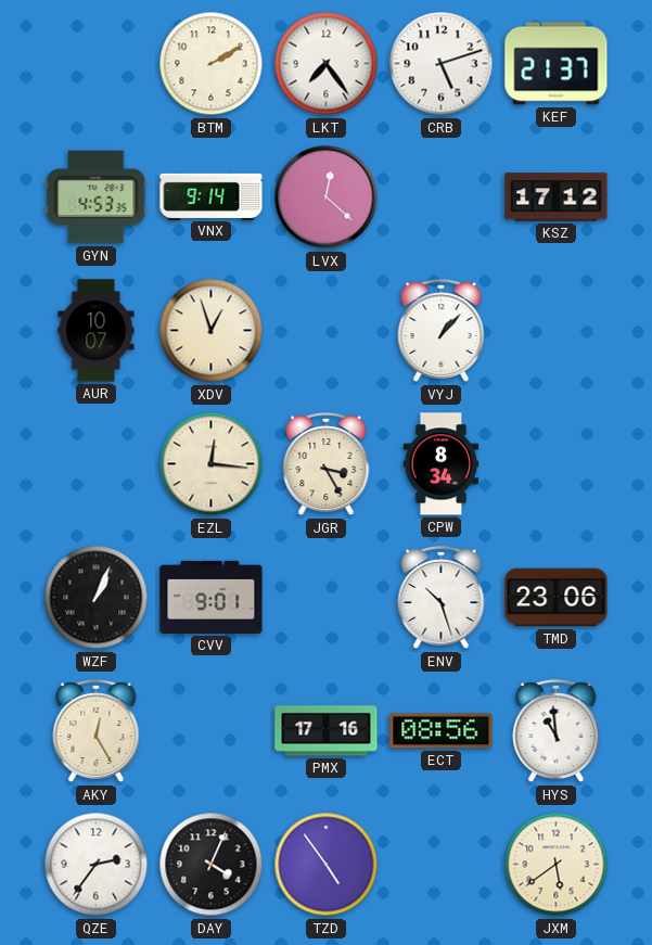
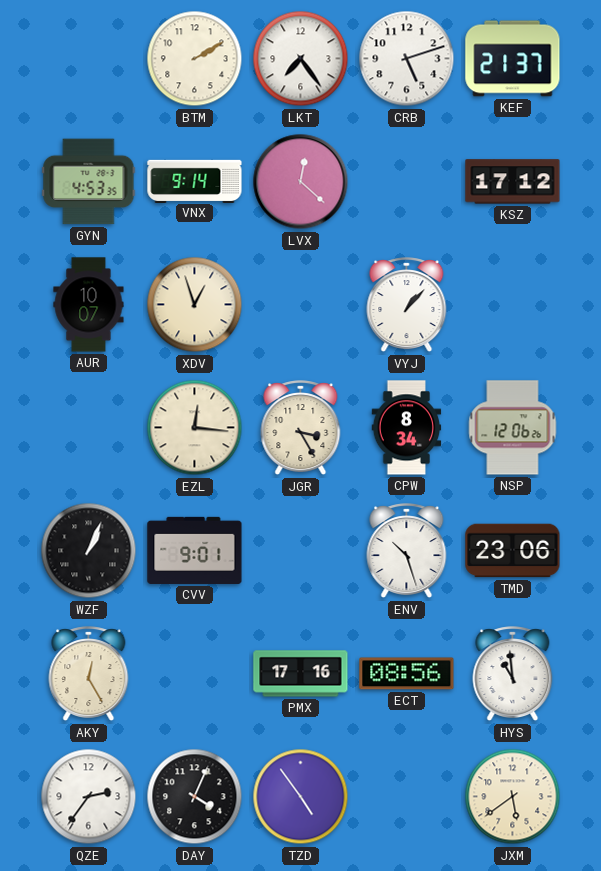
NSP: none -> 12:06
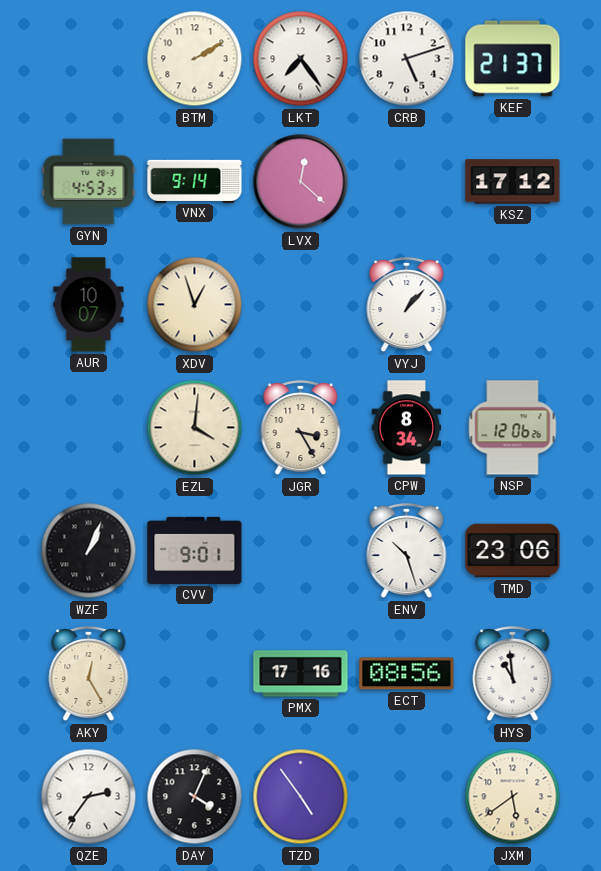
EZL: 12:16 -> 4:01
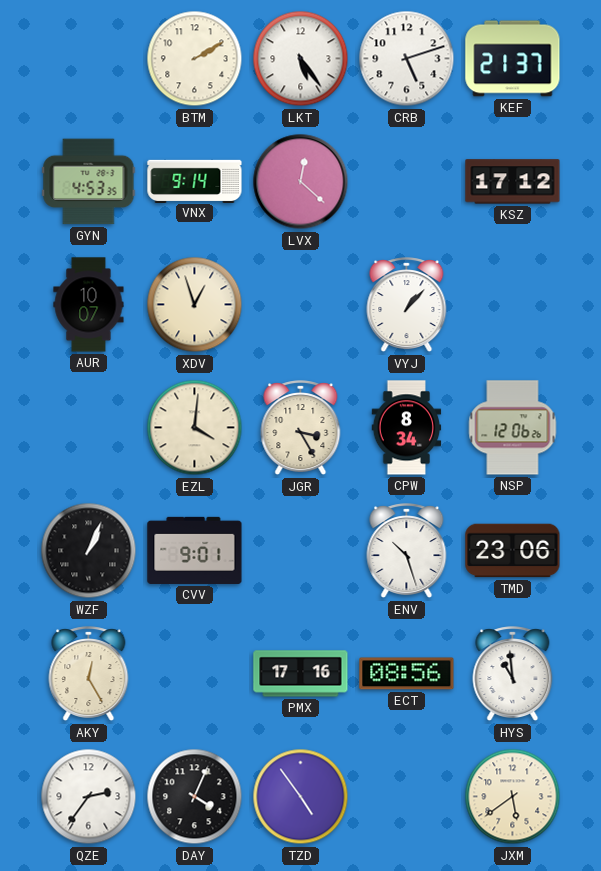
LKT: 7:24 -> 5:24
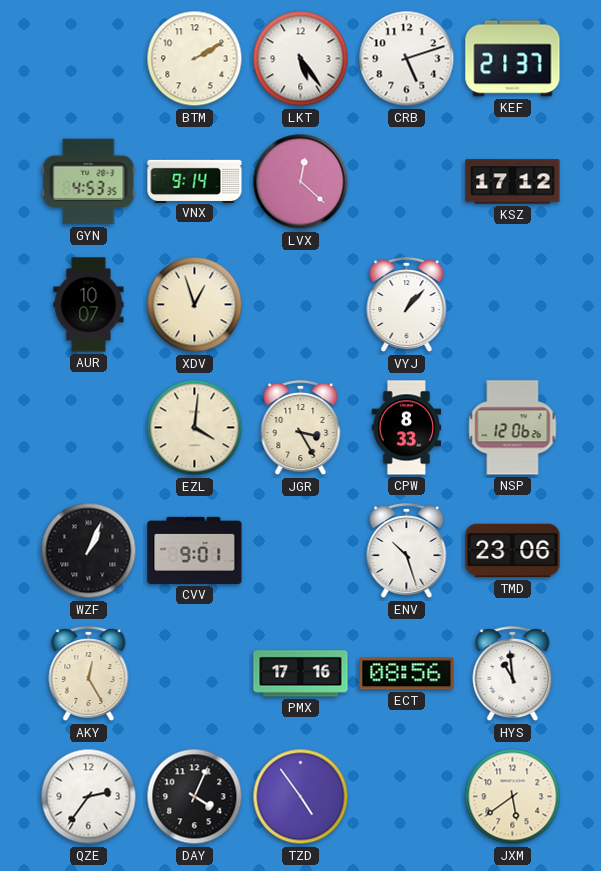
CPW: 8:34 -> 8:33
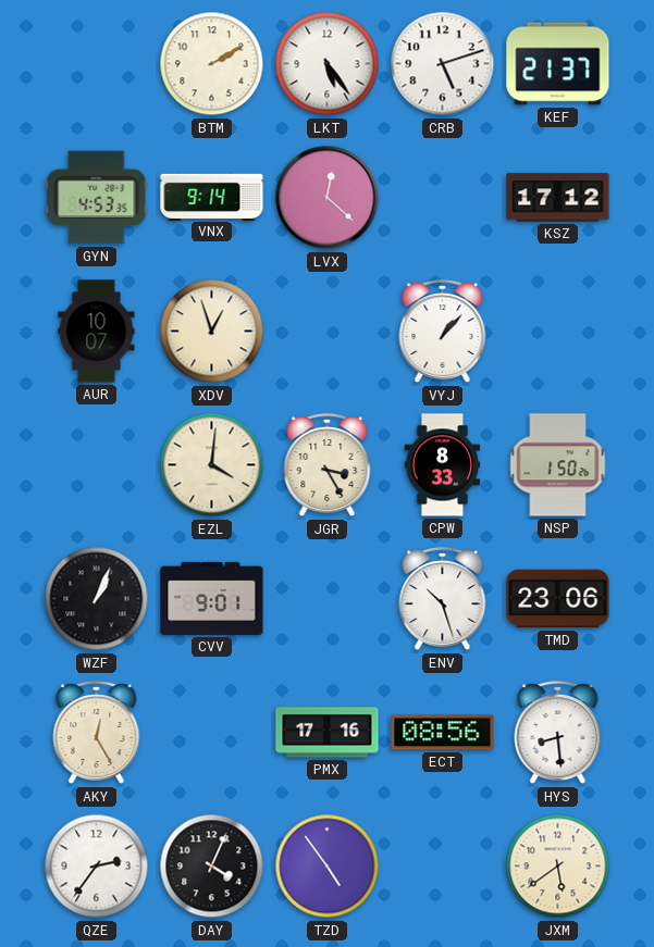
NSP: 12:06 -> 1:50
HYS: 10:59 -> 8:29
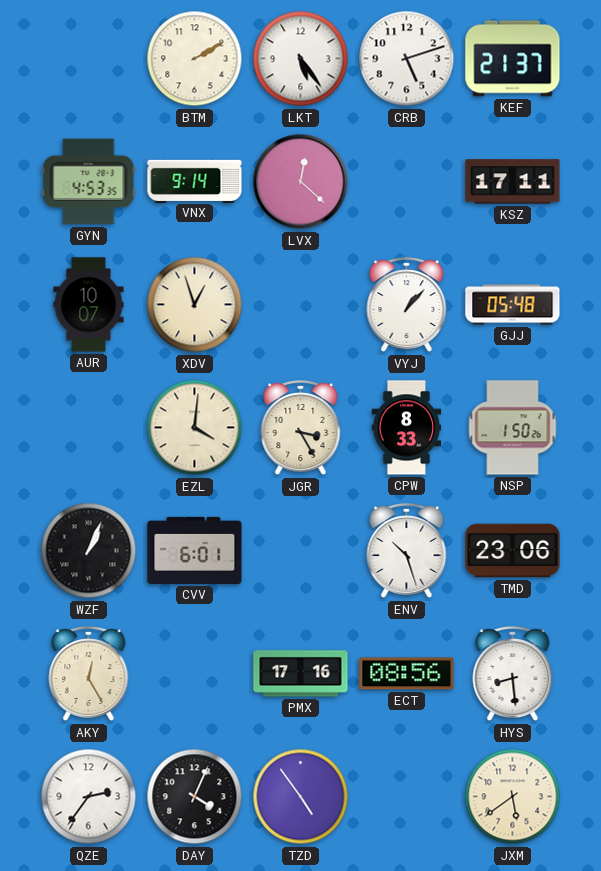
KSZ: 17:12 -> 17:11
GJJ: none -> 05:48
CVV: 9:01 -> 6:01
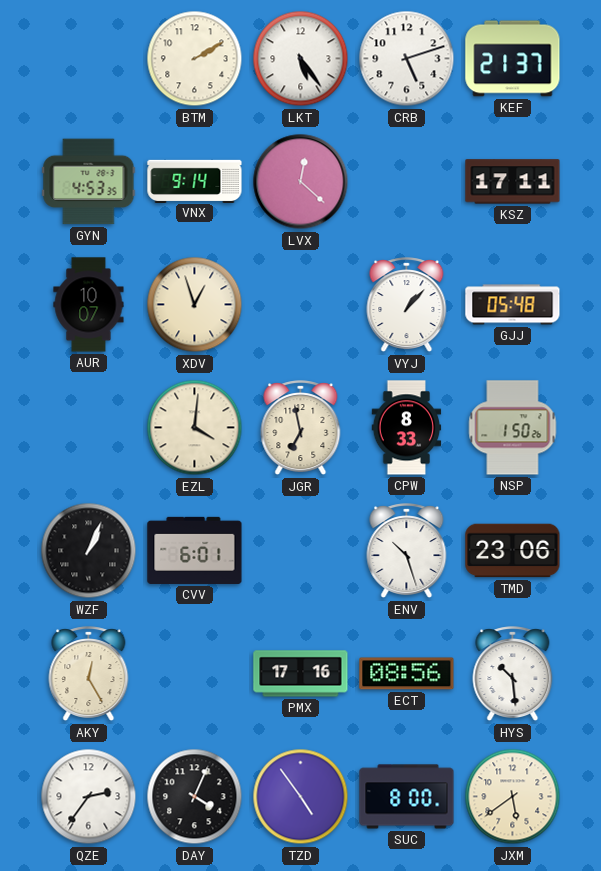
JGR: 3:25 -> 6:58
HYS: 8:29 -> 10:29
SUC: none -> 8:00
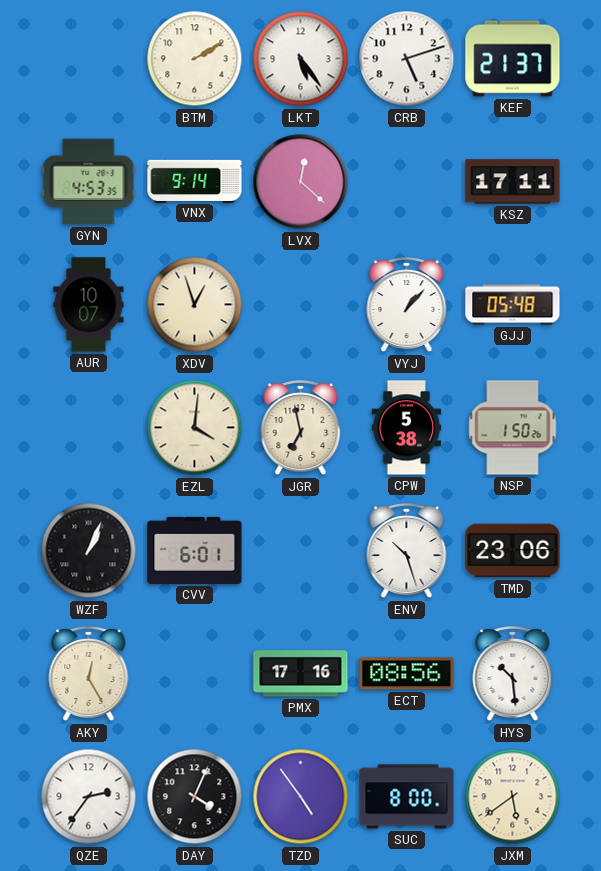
CPW: 8:33 -> 5:38
